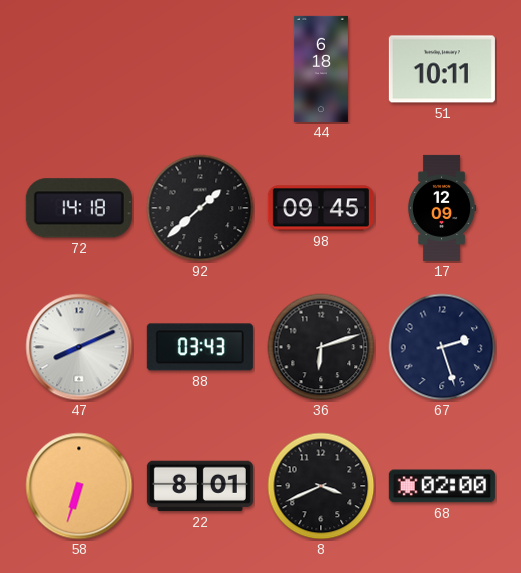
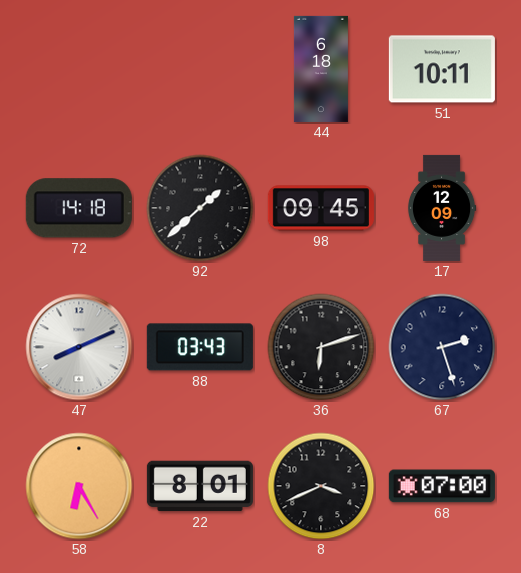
58: 6:33 -> 6:25
68: 02:00 -> 07:00
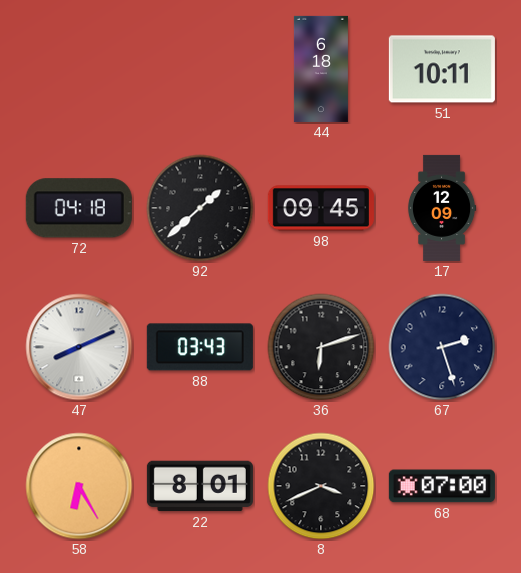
72: 14:18 -> 04:18
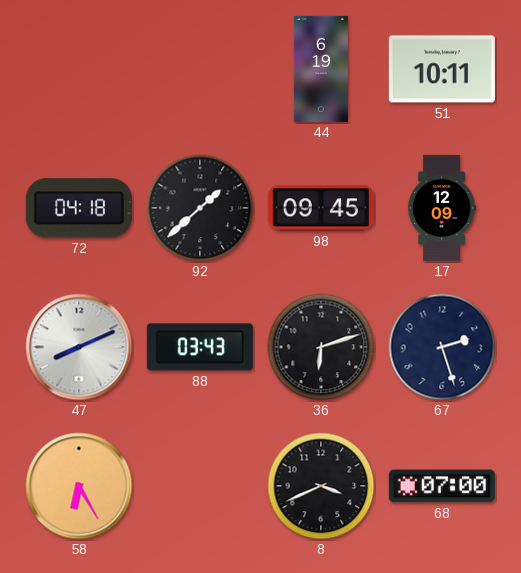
44: 6:18 -> 6:19
22: 8:01 -> none
